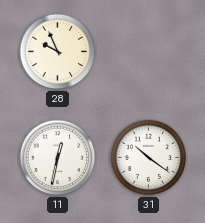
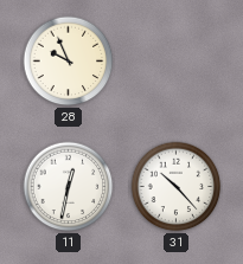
31: 10:21 -> 10:23
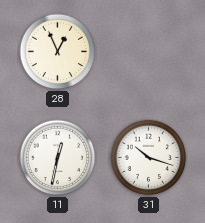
28: 9:56 -> 12:56
31: 10:23 -> 10:18
